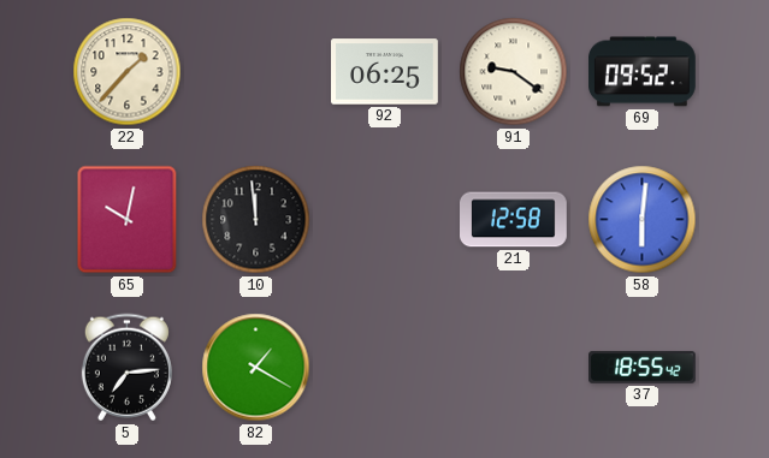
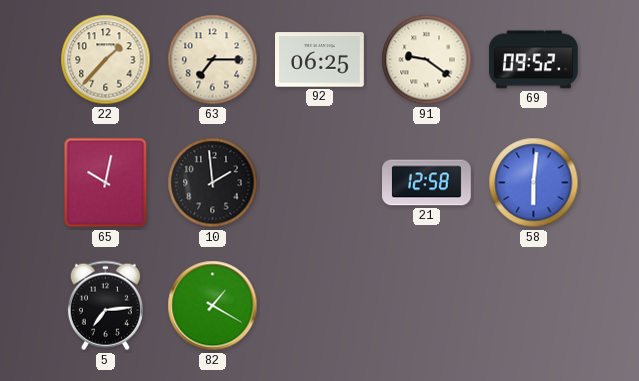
63: none -> 7:15
10: 11:59 -> 1:59
37: 18:55 -> none
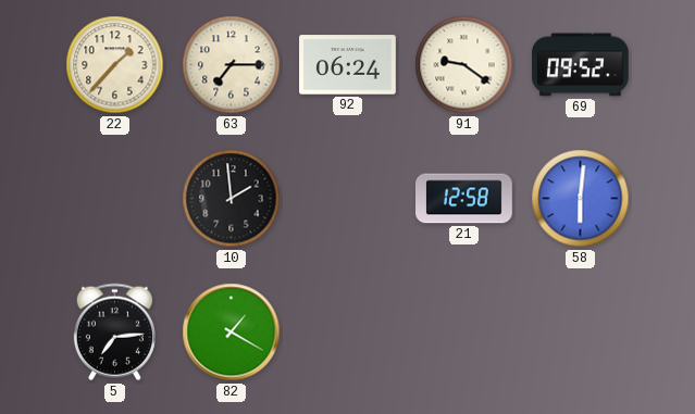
92: 06:25 -> 06:24
65: 10:02 -> none
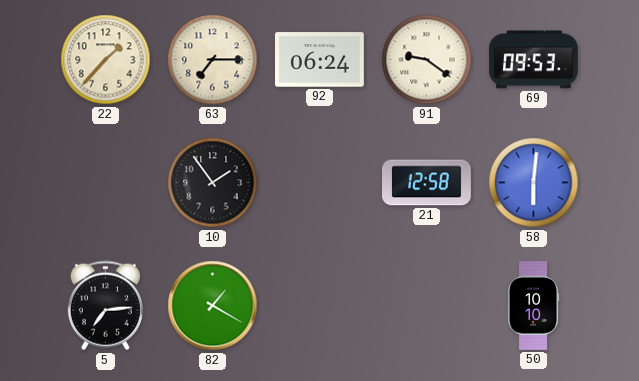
69: 09:52 -> 09:53
10: 1:59 -> 1:54
50: none -> 10:10
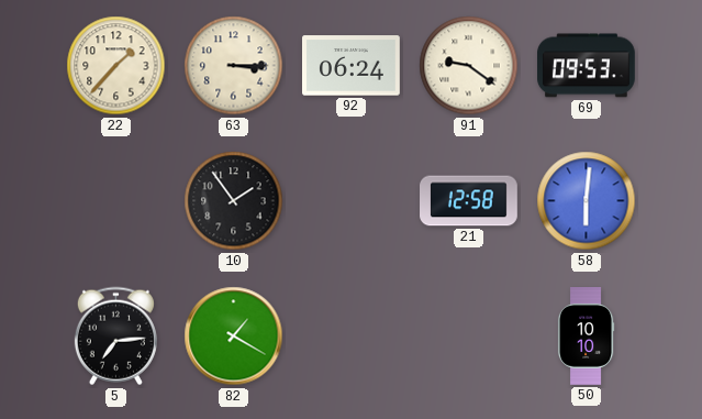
63: 7:15 -> 3:15
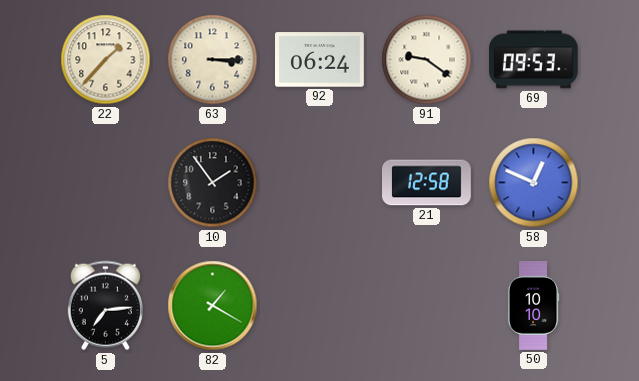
58: 6:01 -> 12:49
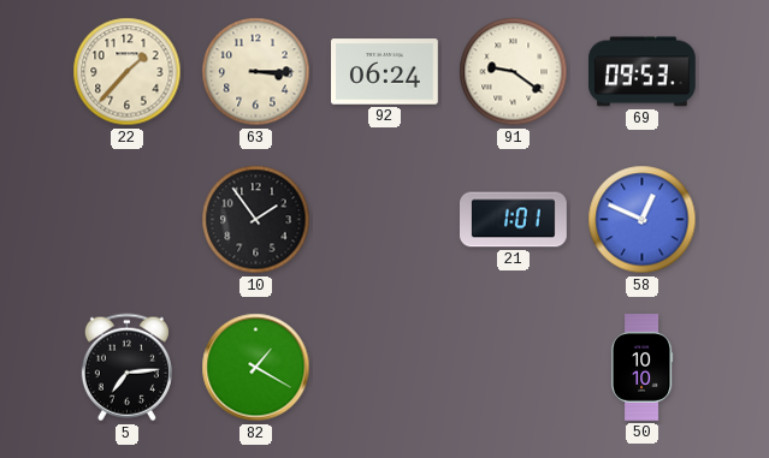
21: 12:58 -> 1:01
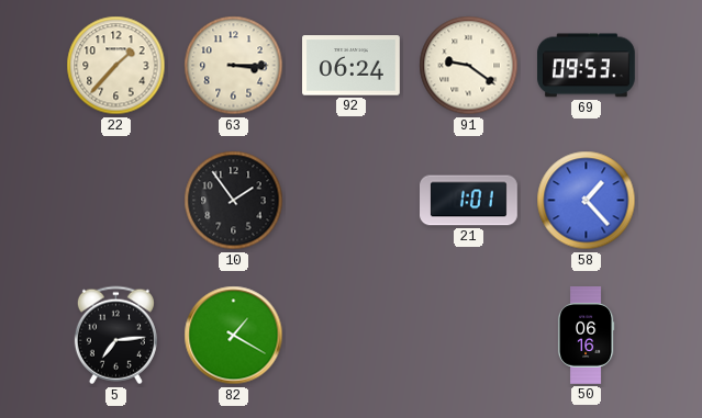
58: 12:49 -> 1:23
50: 10:10 -> 06:16
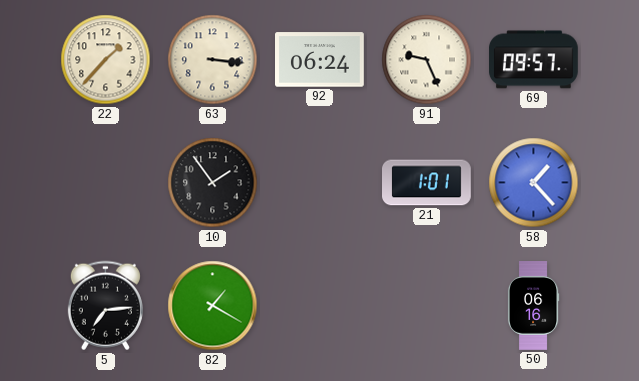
63: 3:15 -> 3:16
91: 9:21 -> 9:26
69: 09:53 -> 09:57
